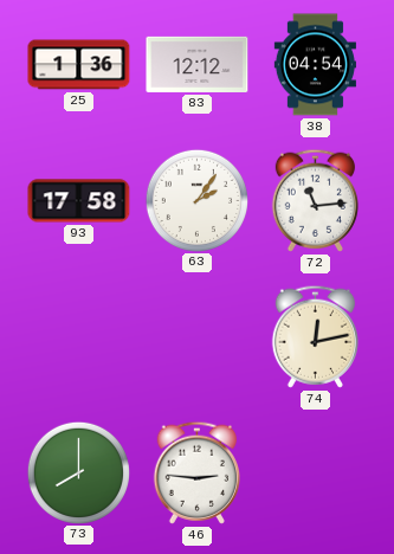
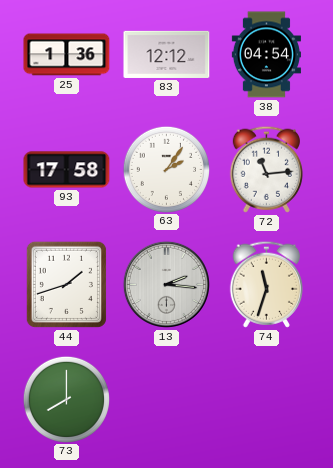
44: none -> 1:42
13: none -> 2:16
74: 12:13 -> 11:33
46: 2:46 -> none
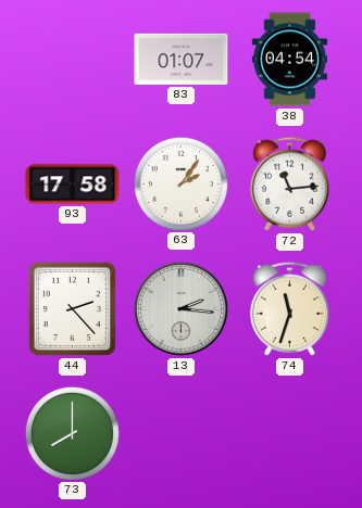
25: 1:36 -> none
83: 12:12 -> 01:07
44: 1:42 -> 2:23
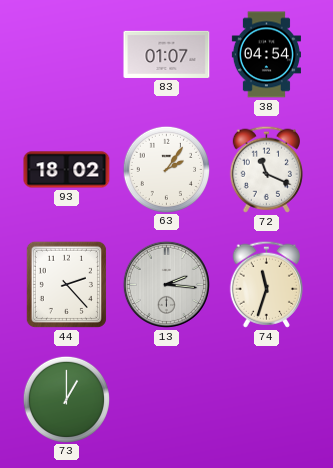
93: 17:58 -> 18:02
72: 11:14 -> 11:19
73: 8:00 -> 1:00
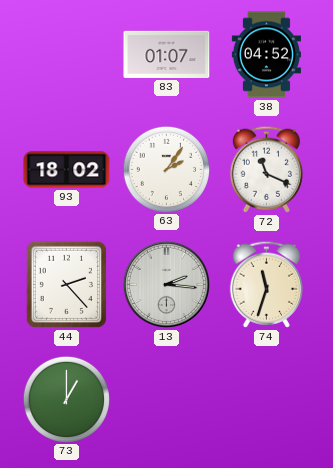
38: 04:54 -> 04:52
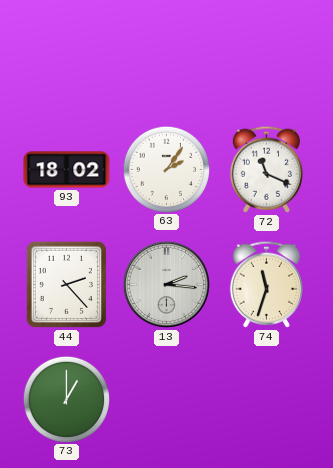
83: 01:07 -> none
38: 04:52 -> none
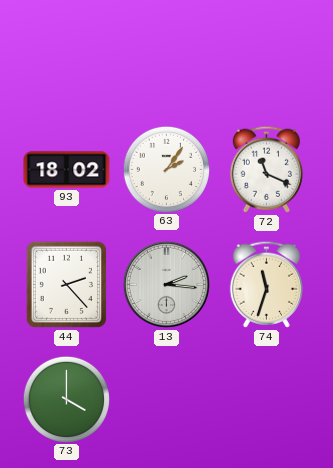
73: 1:00 -> 4:00
